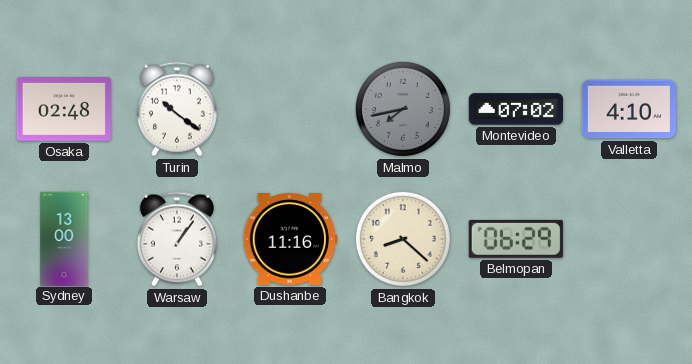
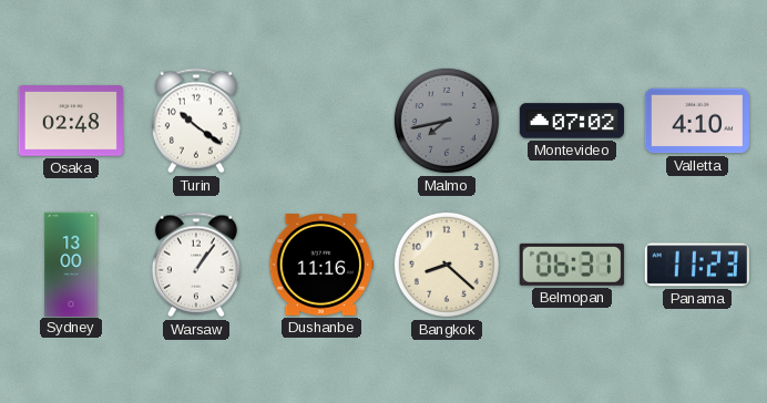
Belmopan: 06:29 -> 06:31
Panama: none -> 11:23
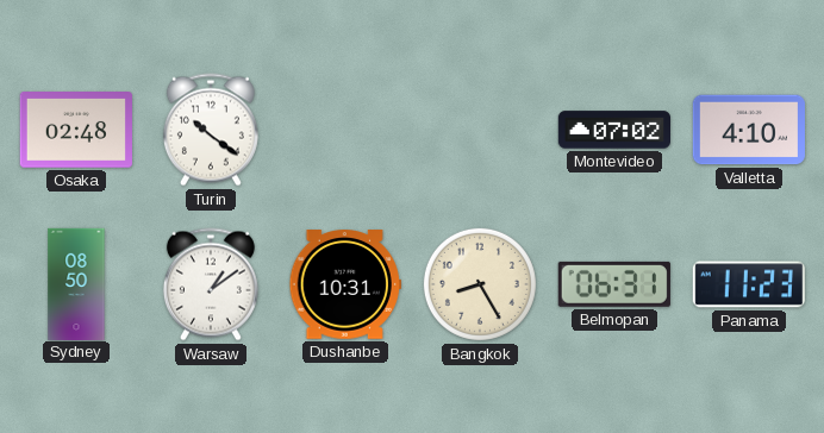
Malmo: 7:43 -> none
Sydney: 13:00 -> 08:50
Warsaw: 1:06 -> 1:09
Dushanbe: 11:16 -> 10:31
Bangkok: 8:22 -> 8:25
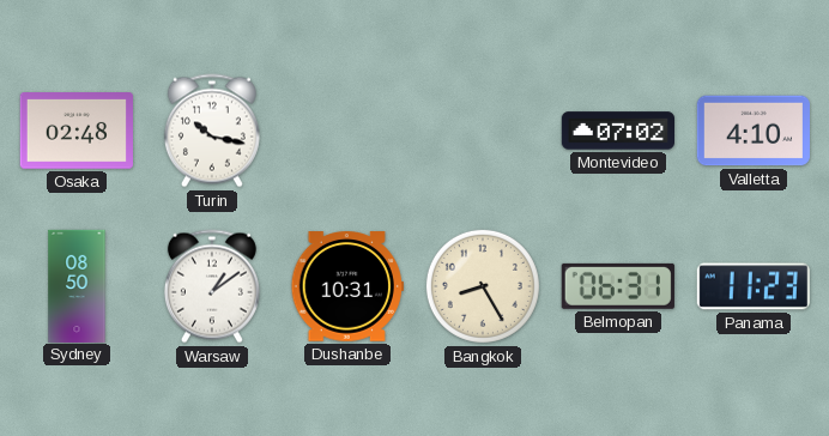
Turin: 10:21 -> 10:17
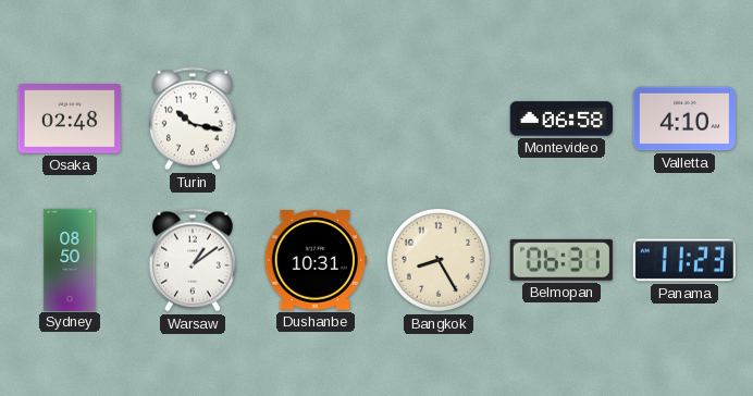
Montevideo: 07:02 -> 06:58
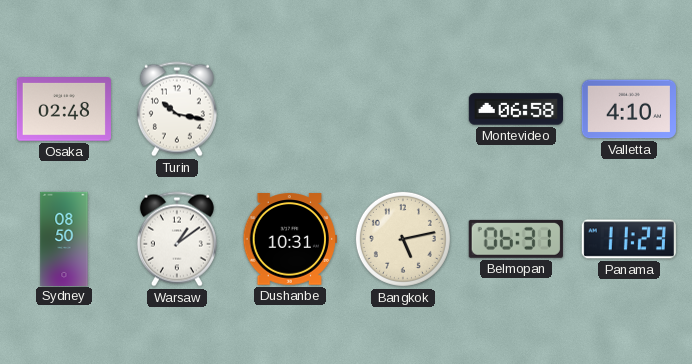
Bangkok: 8:25 -> 5:13
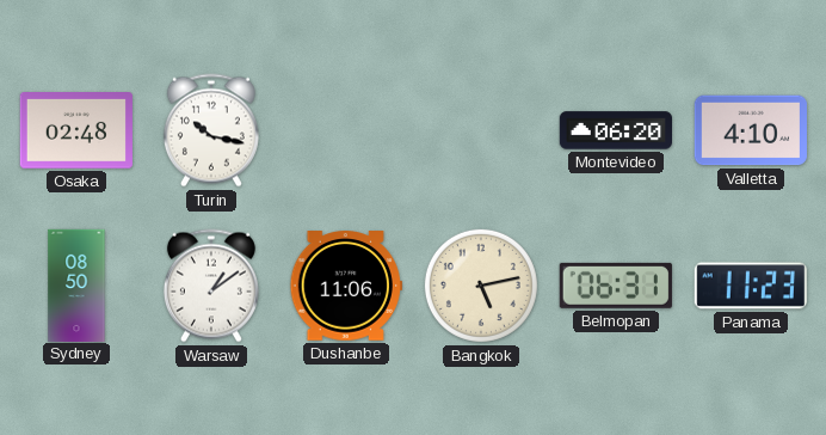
Montevideo: 06:58 -> 06:20
Dushanbe: 10:31 -> 11:06
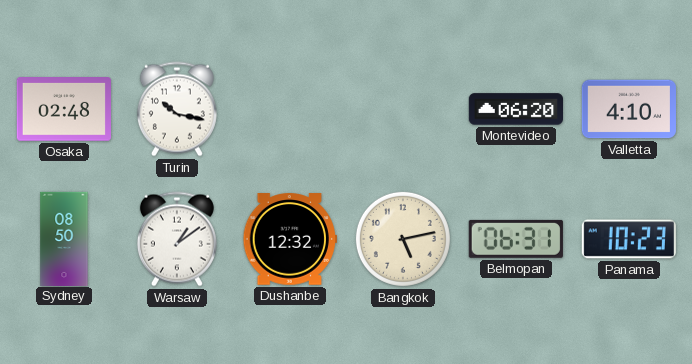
Dushanbe: 11:06 -> 12:32
Panama: 11:23 -> 10:23
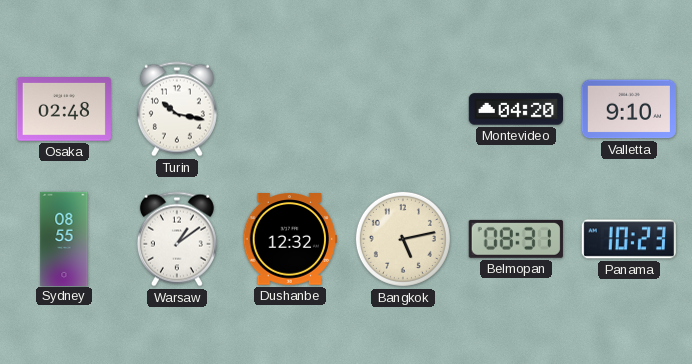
Montevideo: 06:20 -> 04:20
Valletta: 4:10 -> 9:10
Sydney: 08:50 -> 08:55
Belmopan: 06:31 -> 08:31
